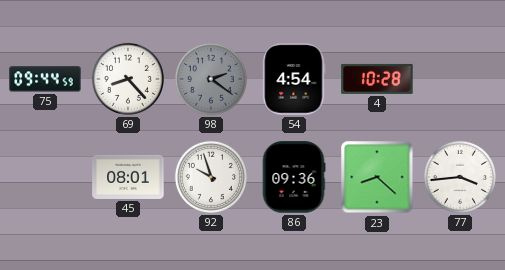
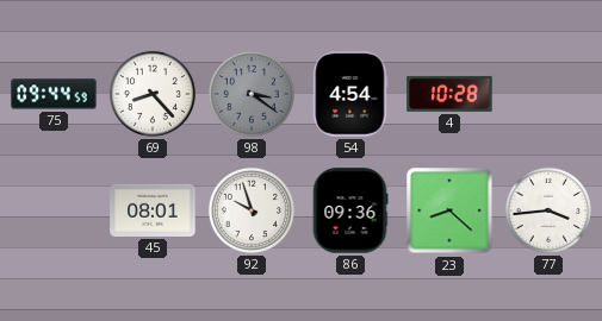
98: 2:21 -> 3:21
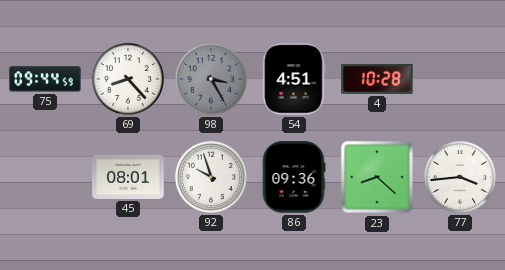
98: 3:21 -> 3:25
54: 4:54 -> 4:51
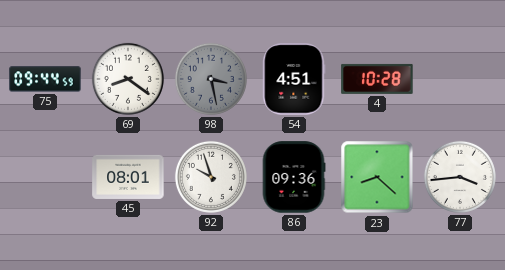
69: 8:23 -> 8:21
98: 3:25 -> 3:28
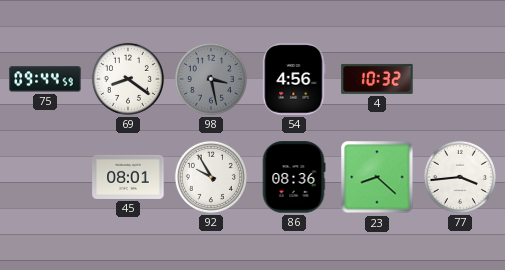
54: 4:51 -> 4:56
4: 10:28 -> 10:32
92: 9:57 -> 9:55
86: 09:36 -> 08:36
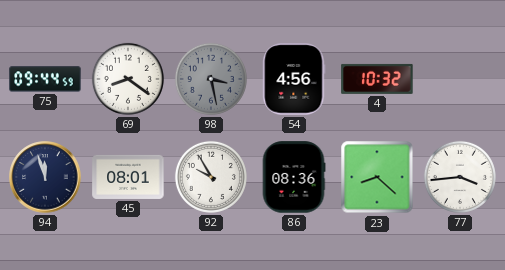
94: none -> 11:57
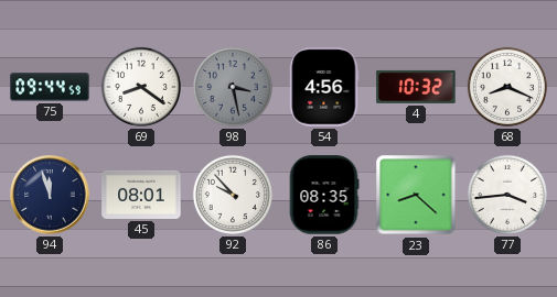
68: none -> 8:19
92: 9:55 -> 9:53
86: 08:36 -> 08:35
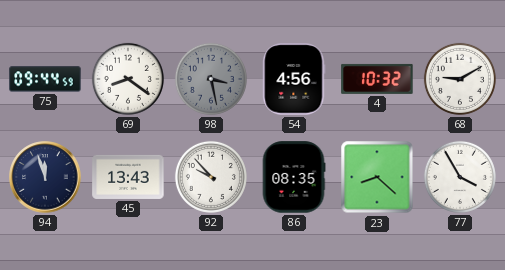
68: 8:19 -> 9:10
45: 08:01 -> 13:43
77: 3:44 -> 3:55
